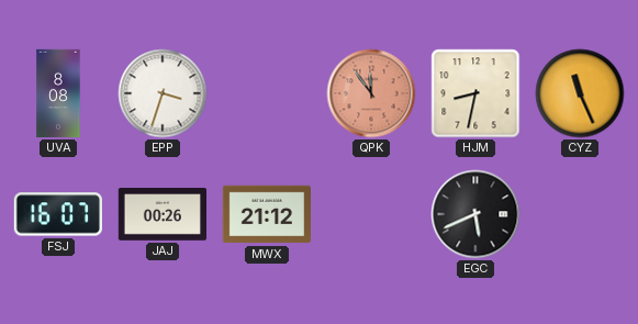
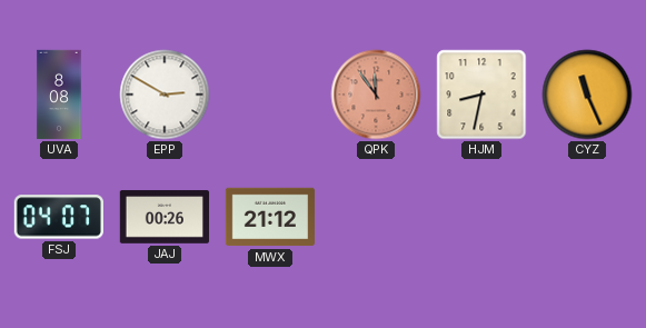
EPP: 3:33 -> 2:50
FSJ: 16:07 -> 04:07
EGC: 5:41 -> none
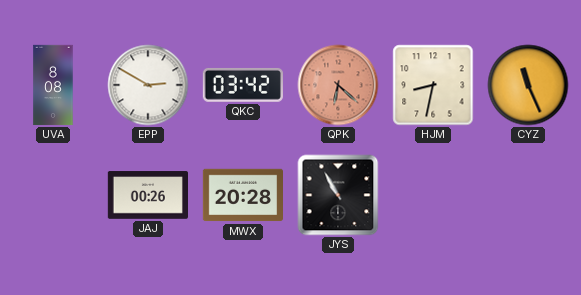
QKC: none -> 03:42
QPK: 11:54 -> 6:22
FSJ: 04:07 -> none
MWX: 21:12 -> 20:28
JYS: none -> 10:55
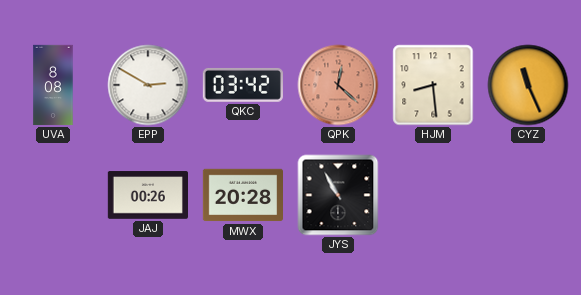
QPK: 6:22 -> 12:22
HJM: 8:32 -> 8:29
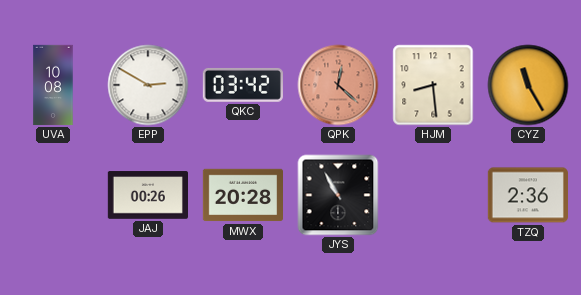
UVA: 8:08 -> 10:08
CYZ: 11:26 -> 11:25
TZQ: none -> 2:36
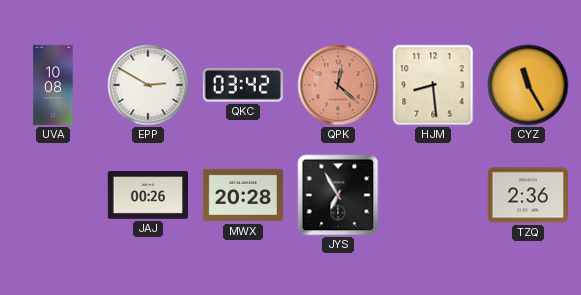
JYS: 10:55 -> 6:55
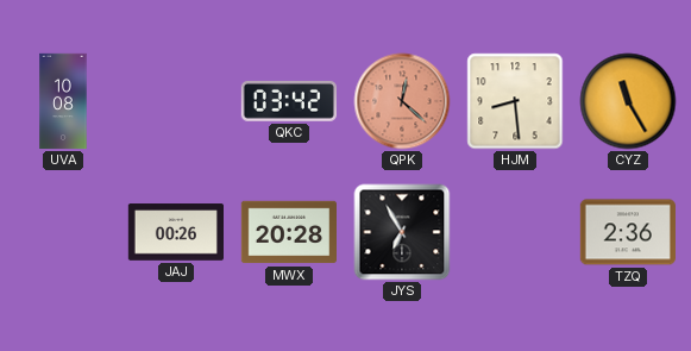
EPP: 2:50 -> none
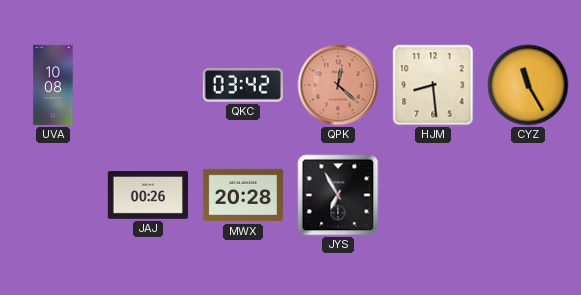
TZQ: 2:36 -> none
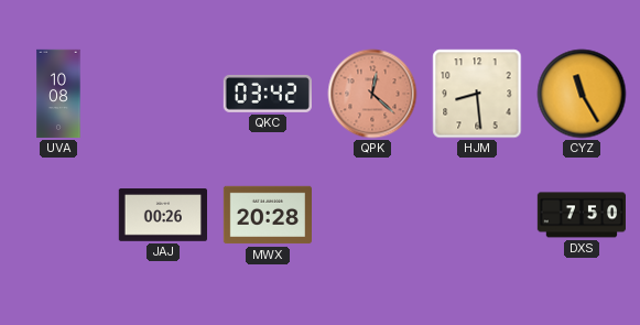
JYS: 6:55 -> none
DXS: none -> 7:50
